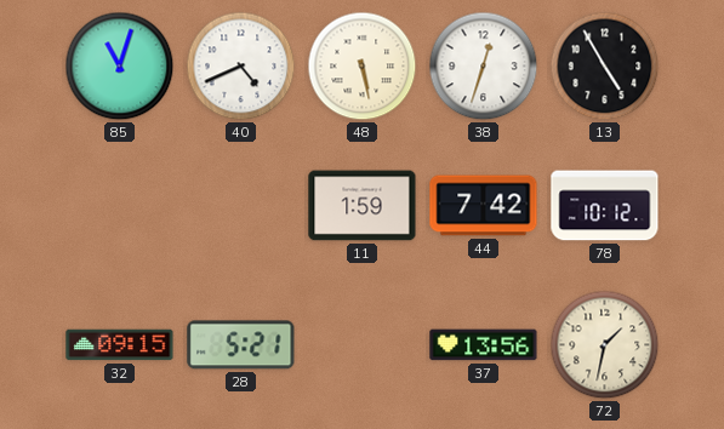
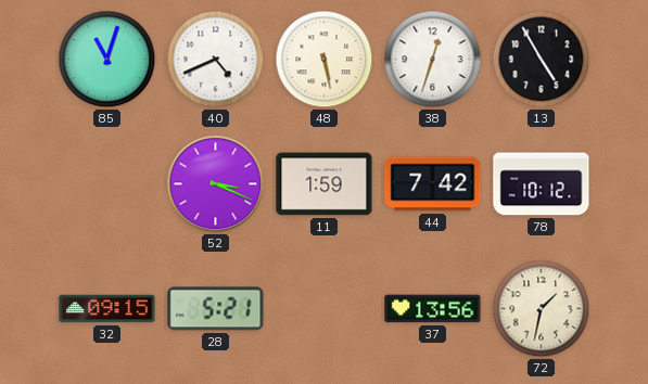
52: none -> 3:19
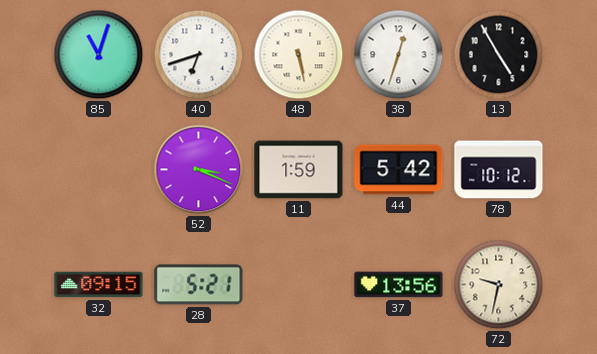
40: 4:41 -> 6:42
44: 7:42 -> 5:42
72: 1:32 -> 9:32
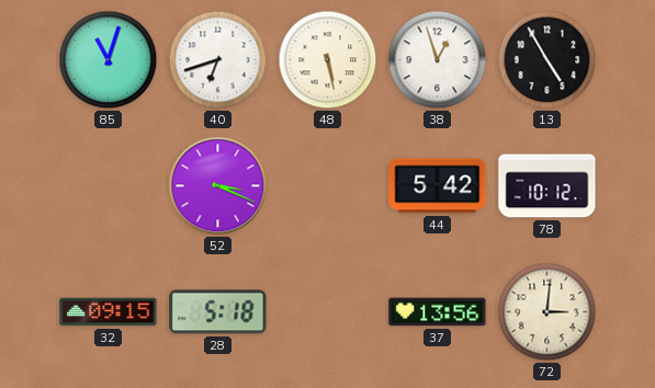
38: 12:33 -> 12:57
11: 1:59 -> none
28: 5:21 -> 5:18
72: 9:32 -> 3:01
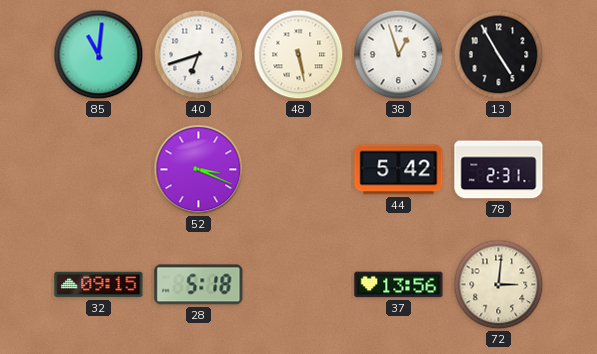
85: 11:03 -> 11:01
78: 10:12 -> 2:31
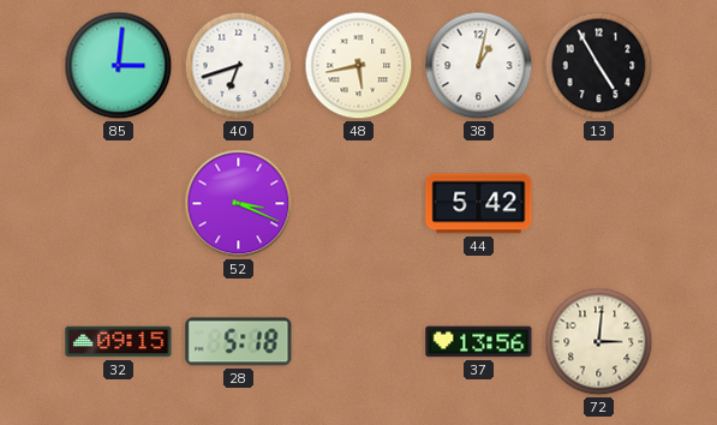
85: 11:01 -> 3:01
48: 5:28 -> 5:43
38: 12:57 -> 1:02
78: 2:31 -> none
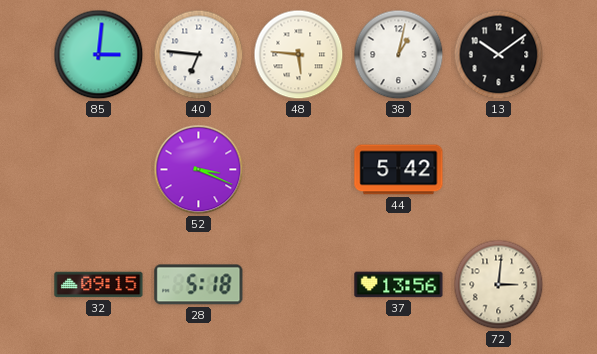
40: 6:42 -> 6:46
48: 5:43 -> 5:46
13: 4:55 -> 10:09
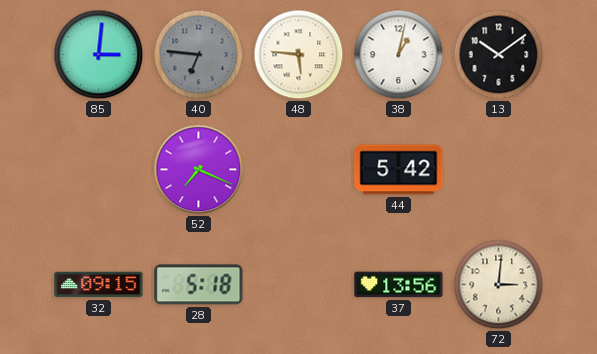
40 dial: white -> grey
52: 3:19 -> 7:19
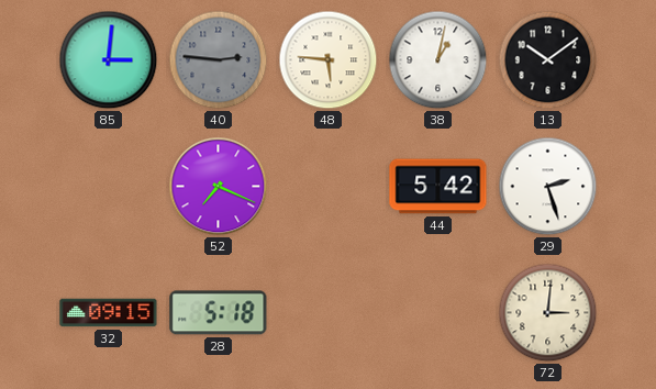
40: 6:46 -> 2:46
29: none -> 2:27
37: 13:56 -> none
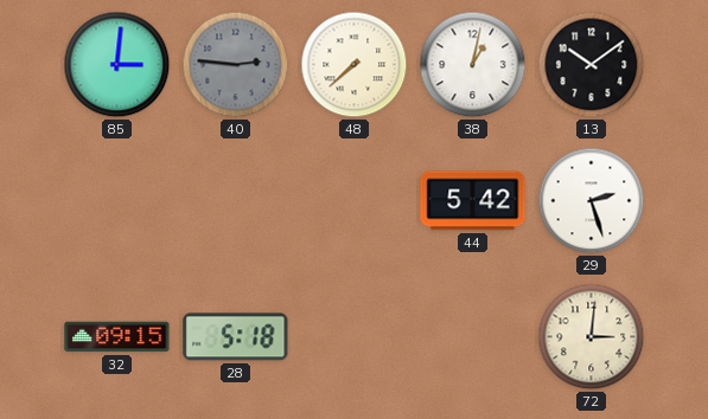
48: 5:46 -> 7:38
52: 7:19 -> none
